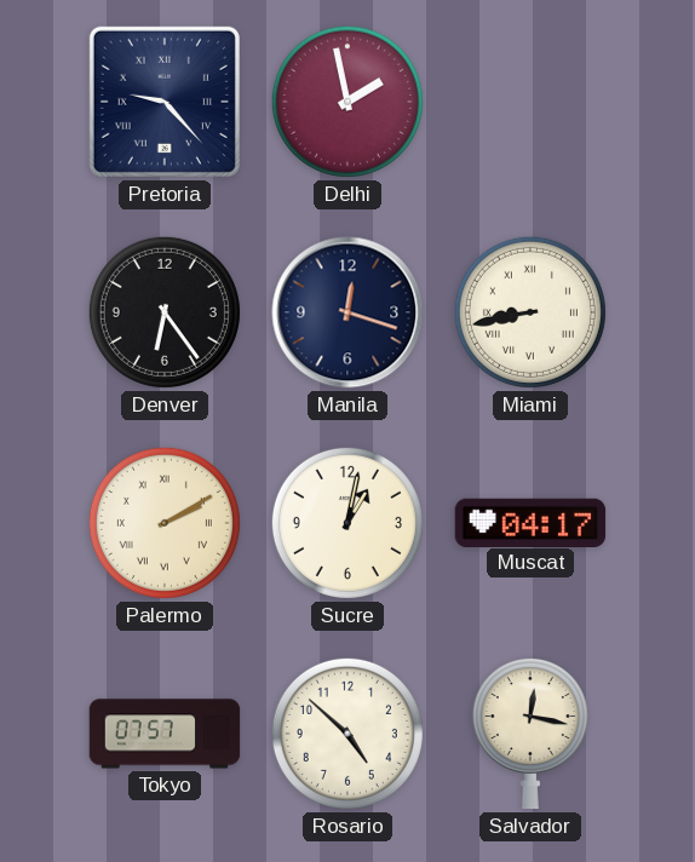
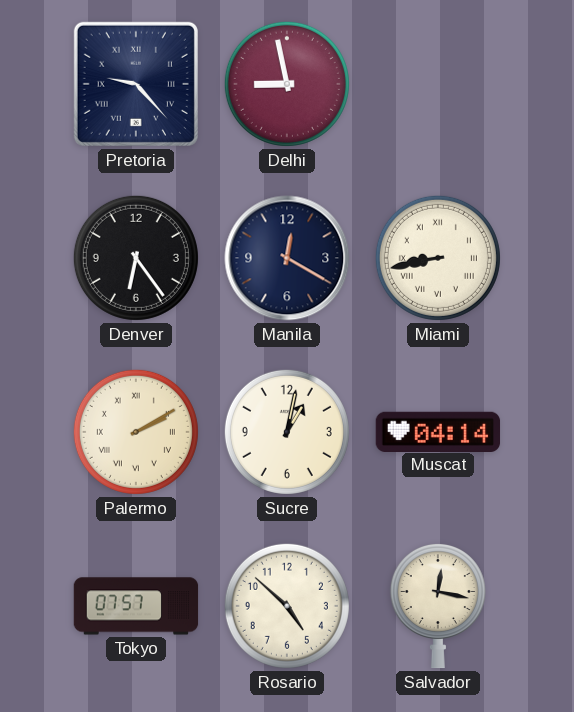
Delhi: 1:58 -> 8:58
Manila: 12:18 -> 12:20
Muscat: 04:17 -> 04:14
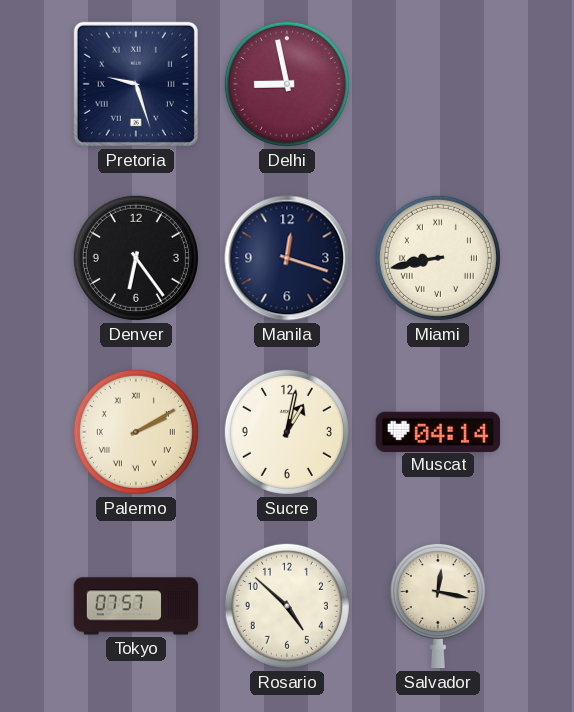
Pretoria: 9:23 -> 9:27
Manila: 12:20 -> 12:18
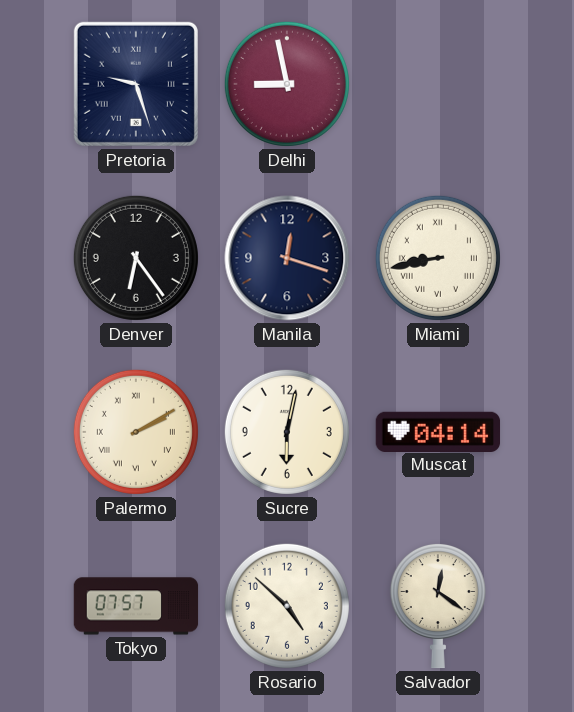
Sucre: 1:02 -> 6:02
Salvador: 12:17 -> 12:21
